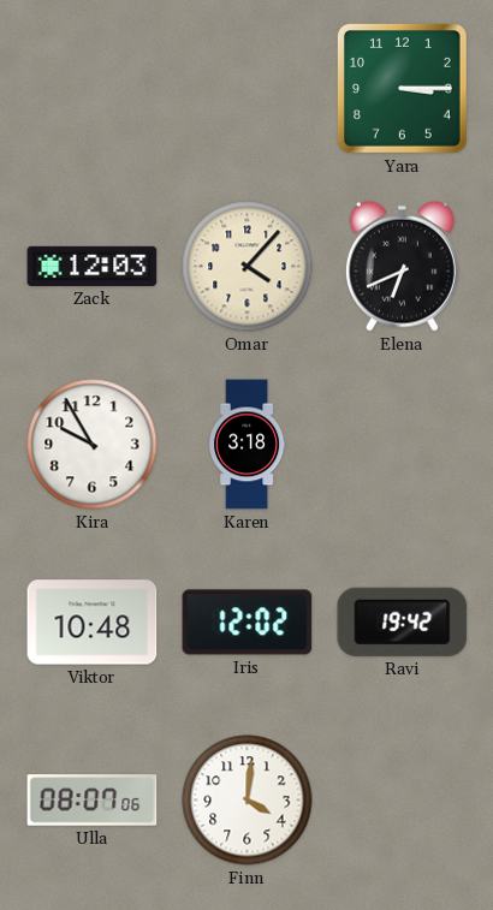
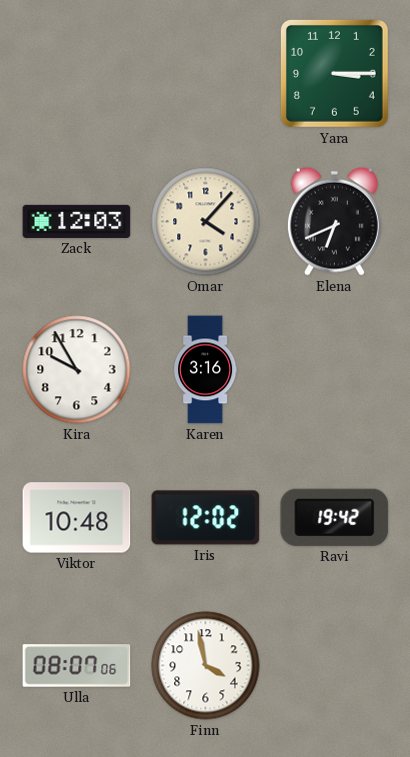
Karen: 3:18 -> 3:16
Finn: 4:01 -> 3:58
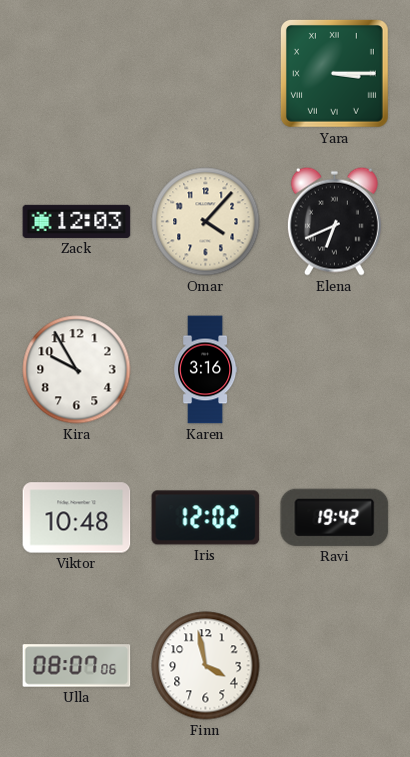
Yara numerals: Arabic -> Roman
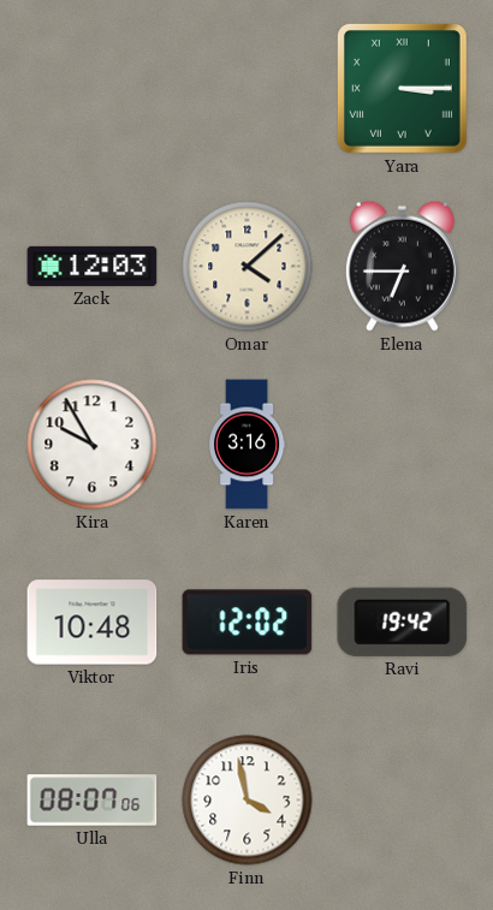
Omar: 4:07 -> 4:08
Elena: 6:41 -> 6:45
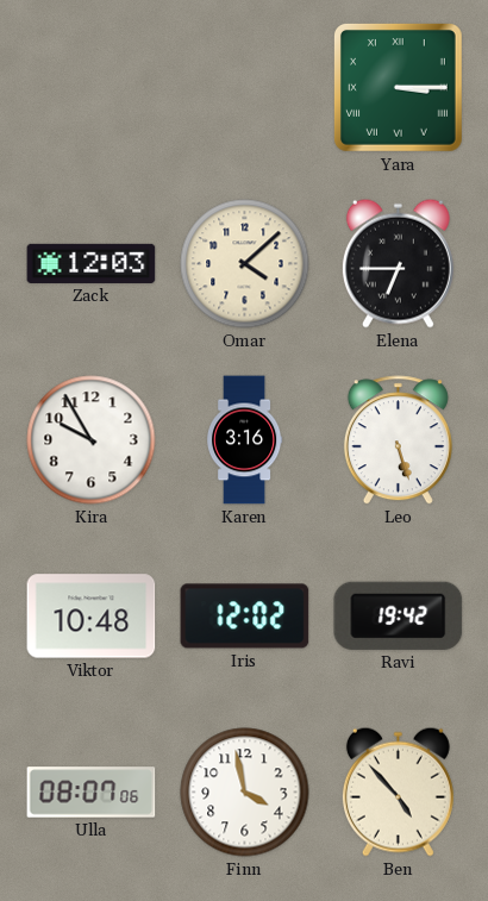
Leo: none -> 5:27
Ben: none -> 4:53
